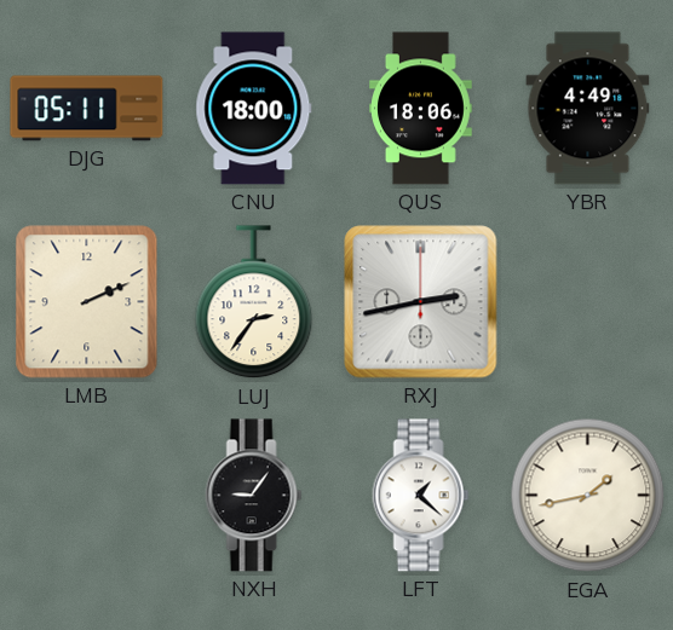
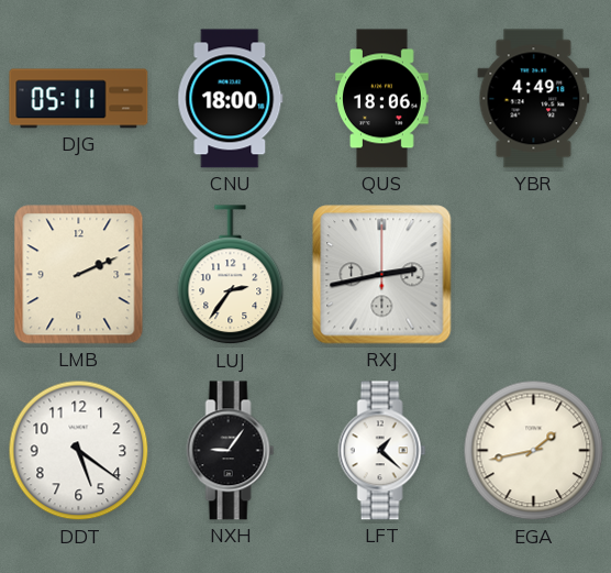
DDT: none -> 5:21
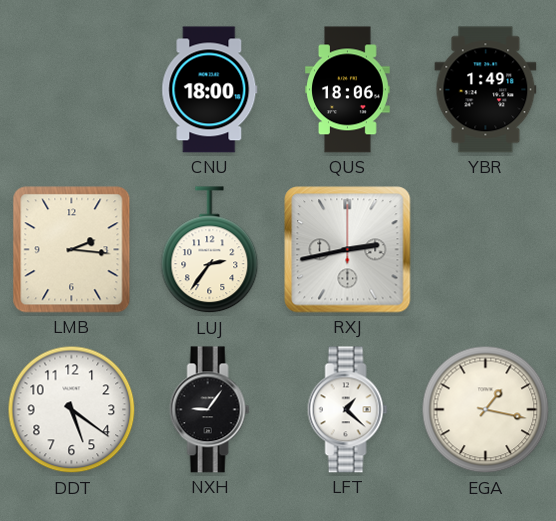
DJG: 05:11 -> none
YBR: 4:49 -> 1:49
LMB: 2:11 -> 2:16
EGA: 1:43 -> 1:17
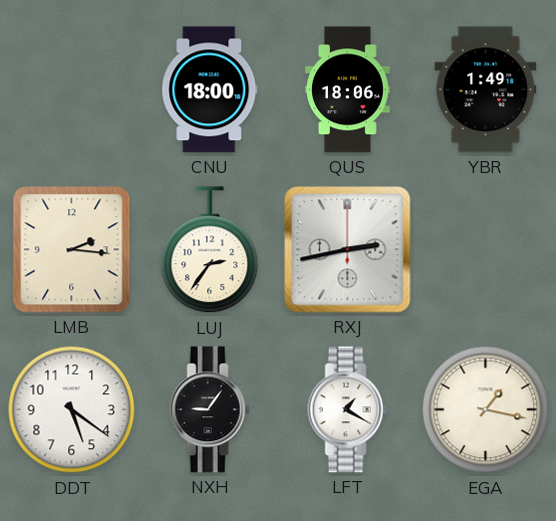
LFT: 1:22 -> 1:20
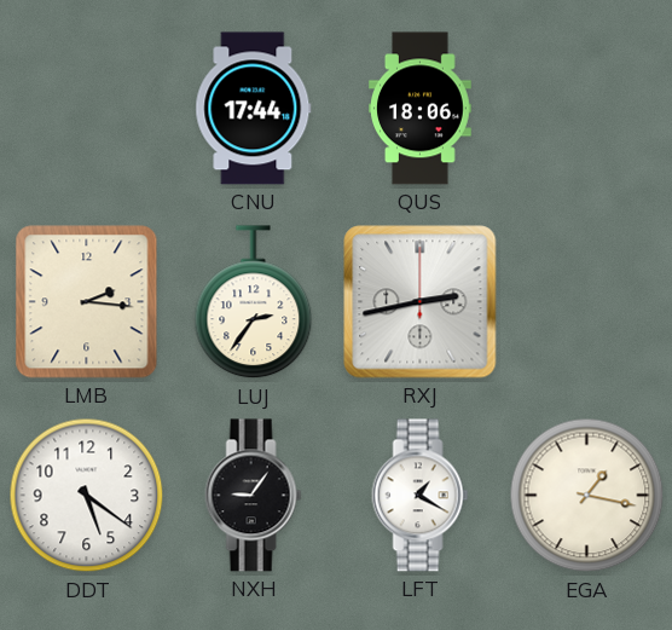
CNU: 18:00 -> 17:44
YBR: 1:49 -> none
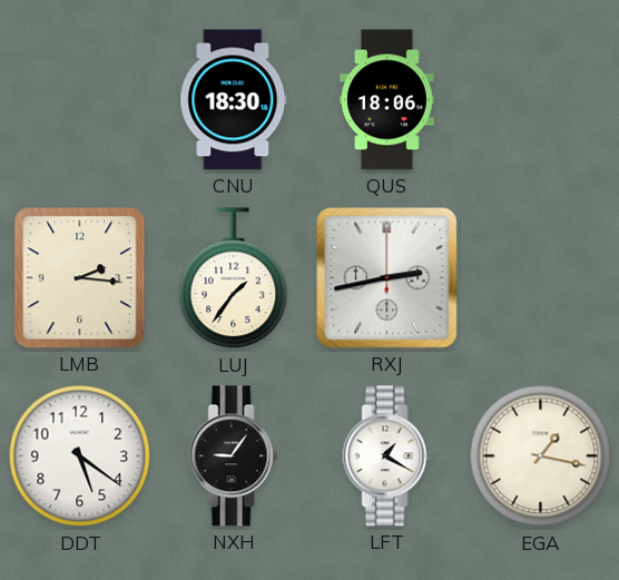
CNU: 17:44 -> 18:30
LUJ: 2:36 -> 1:36
